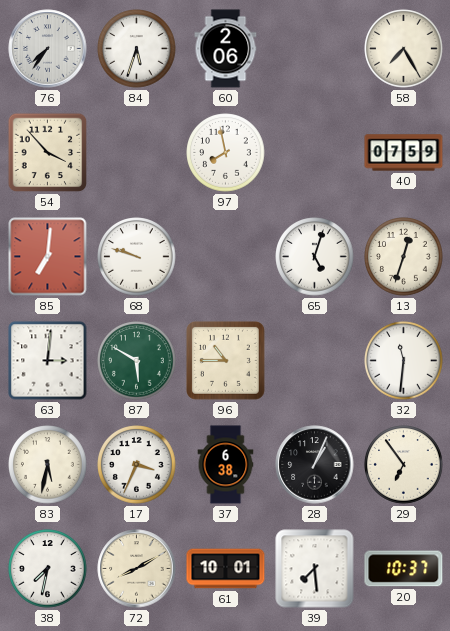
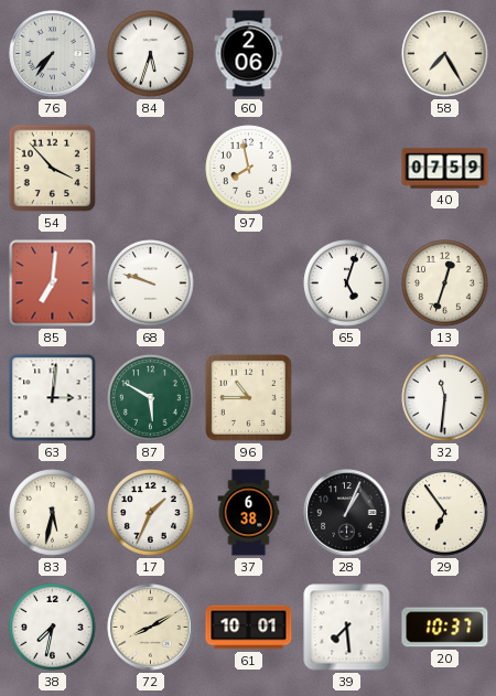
17: 3:34 -> 1:34
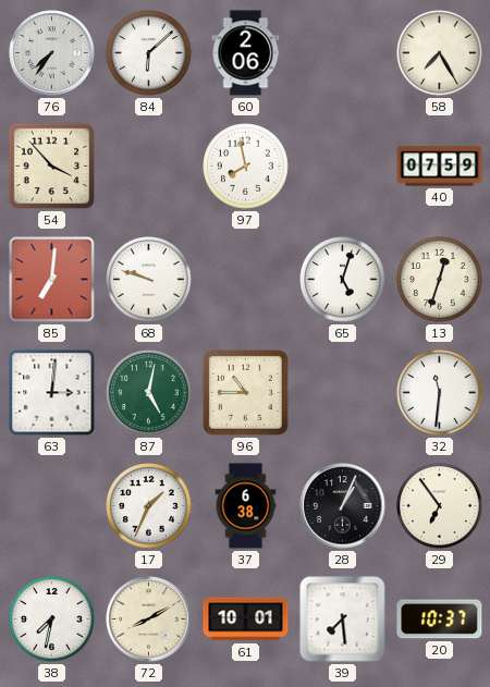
84: 5:33 -> 6:08
87: 5:50 -> 5:02
83: 5:32 -> none
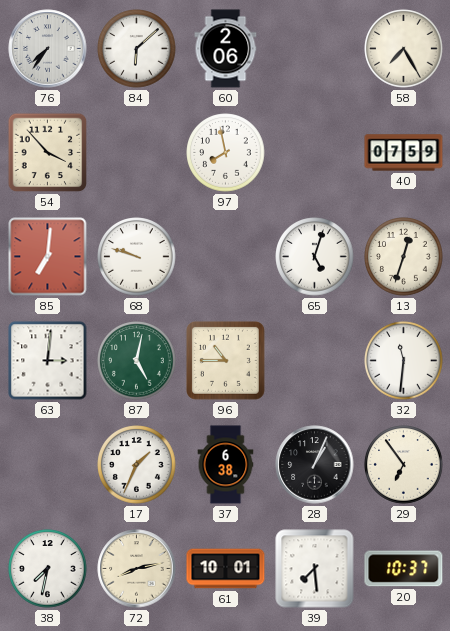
72: 8:10 -> 8:13
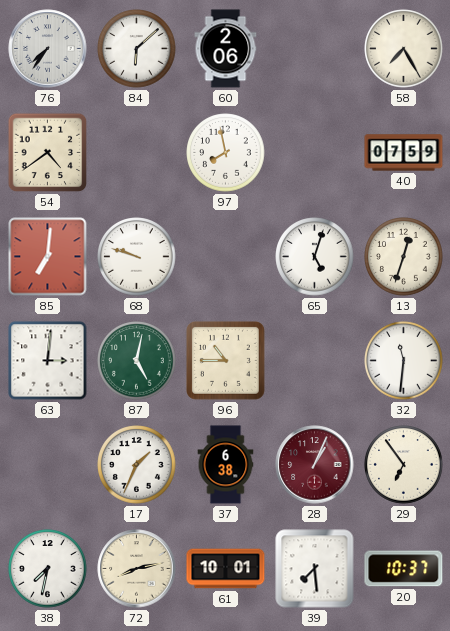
54: 3:53 -> 4:39
28 dial: black -> burgundy
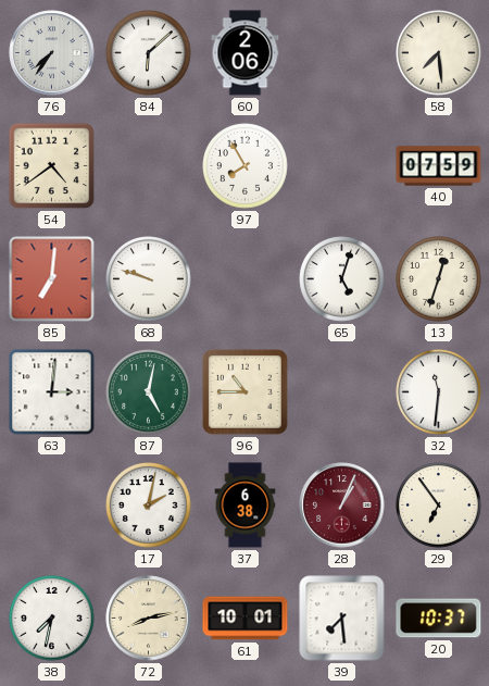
58: 7:25 -> 7:29
97: 7:58 -> 7:55
17: 1:34 -> 2:02
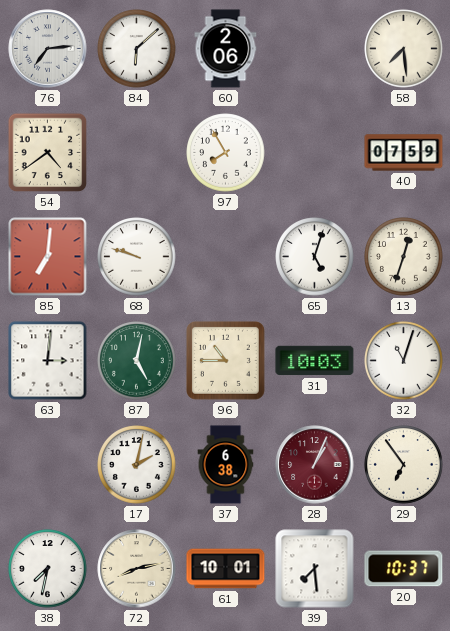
76: 7:36 -> 7:14
31: none -> 10:03
32: 11:31 -> 11:03
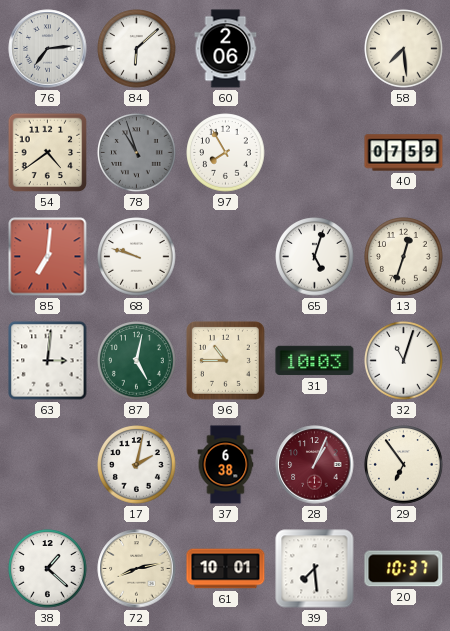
78: none -> 10:57
38: 7:32 -> 1:22
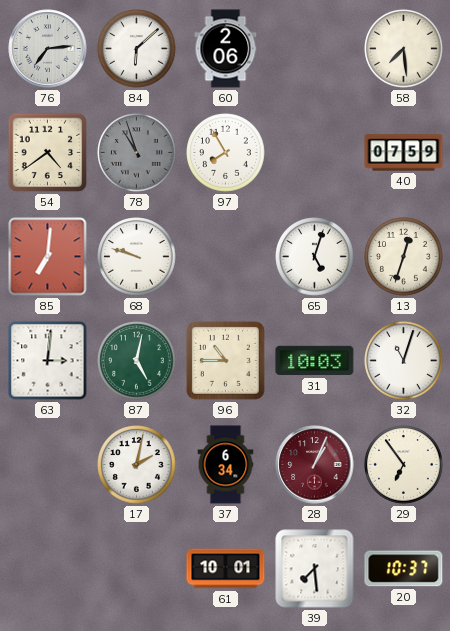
37: 6:38 -> 6:34
38: 1:22 -> none
72: 8:13 -> none
